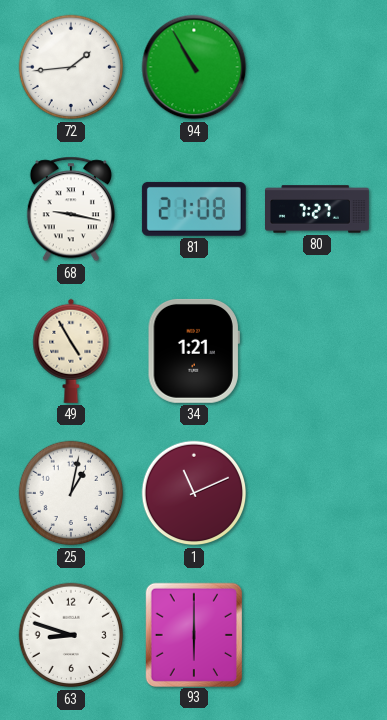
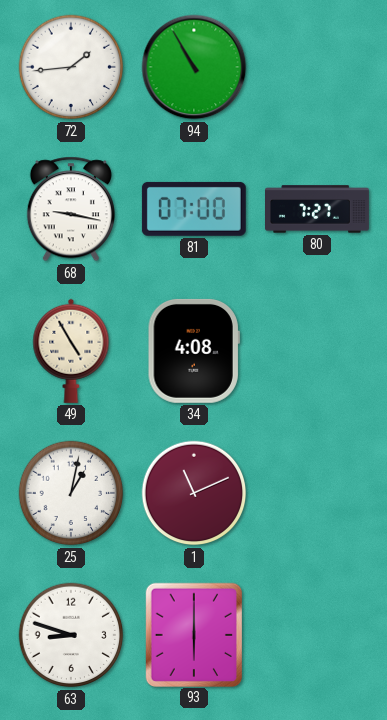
81: 21:08 -> 07:00
34: 1:21 -> 4:08
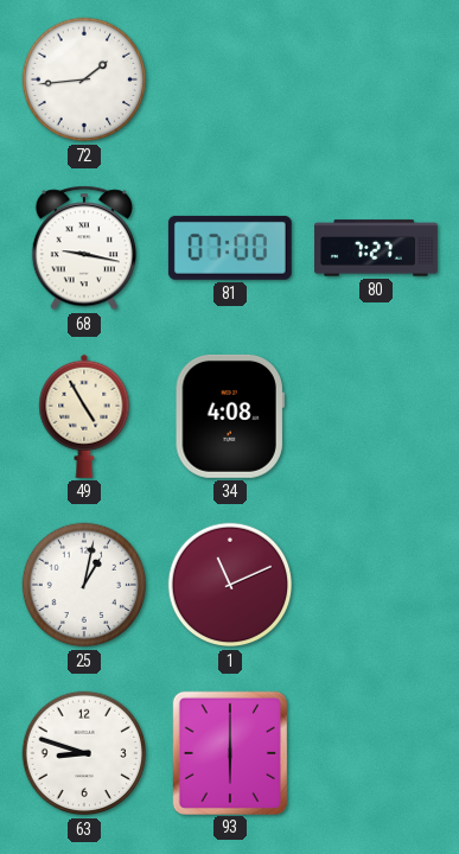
94: 10:55 -> none
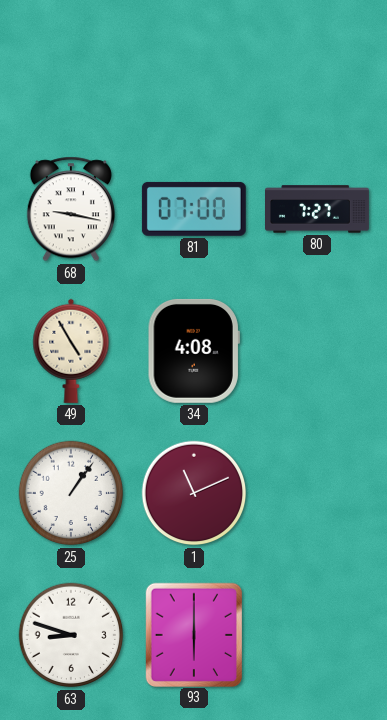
72: 1:44 -> none
25: 1:02 -> 1:06
